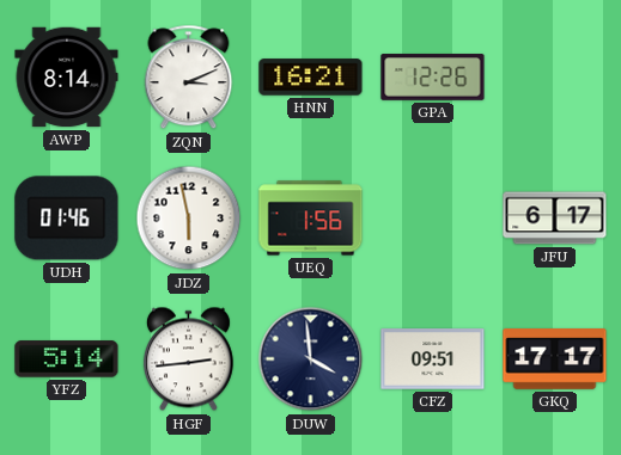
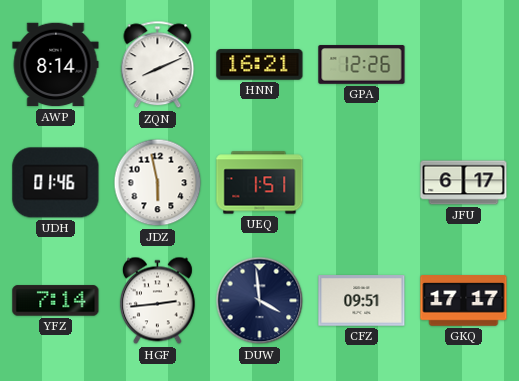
ZQN: 3:11 -> 8:11
UEQ: 1:56 -> 1:51
YFZ: 5:14 -> 7:14
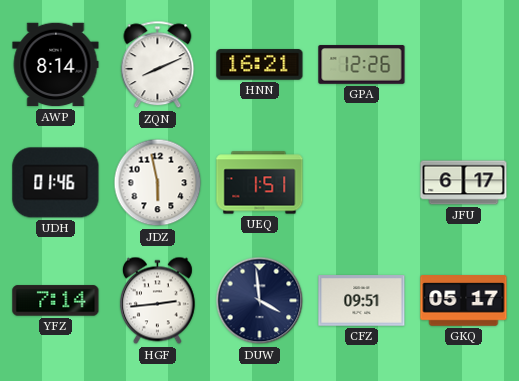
GKQ: 17:17 -> 05:17
